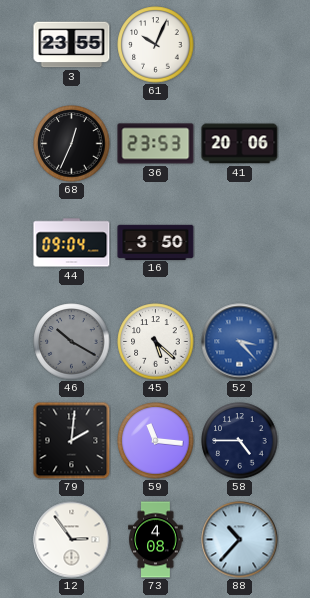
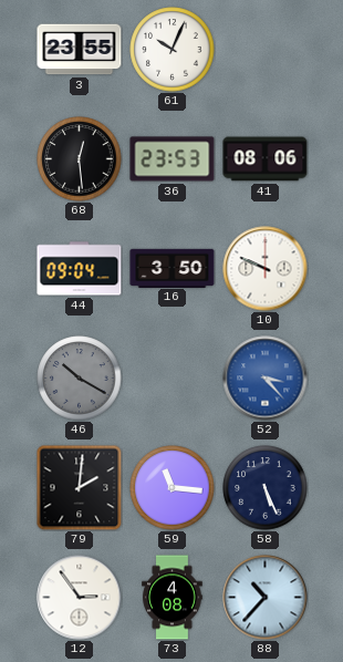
68: 12:34 -> 12:29
41: 20:06 -> 08:06
10: none -> 9:49
45: 5:22 -> none
58: 4:45 -> 5:26
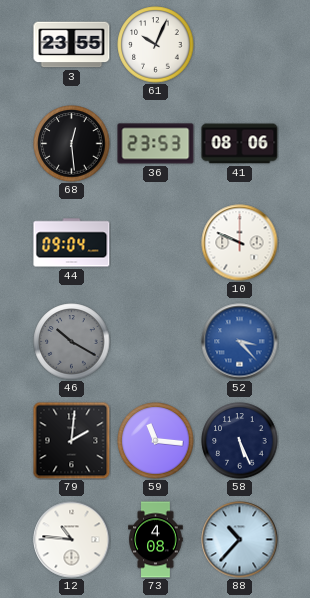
16: 3:50 -> none
12: 2:54 -> 10:46
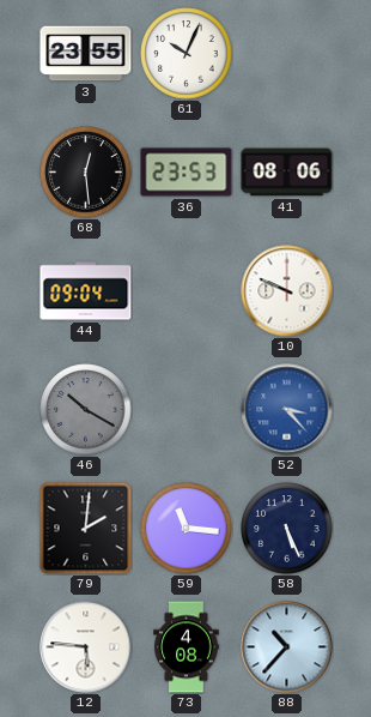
12: 10:46 -> 5:46
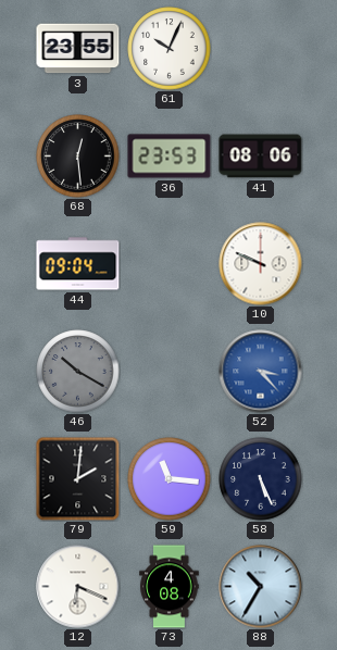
12: 5:46 -> 6:19
88: 10:37 -> 10:35
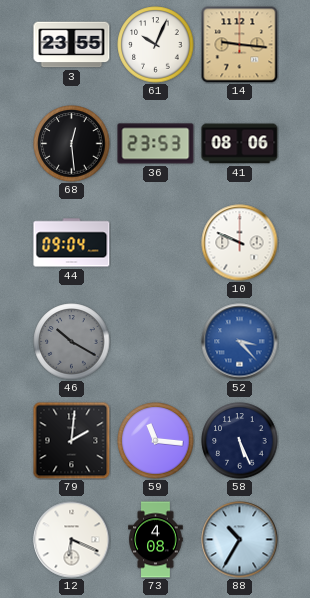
14: none -> 9:16
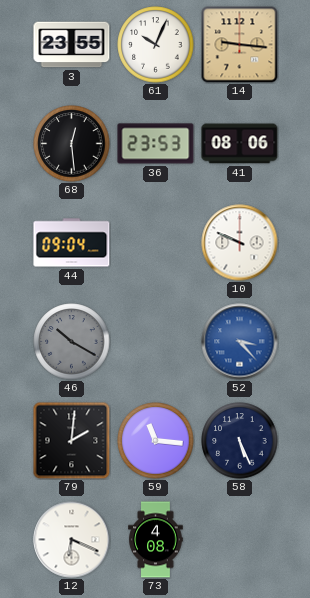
88: 10:35 -> none
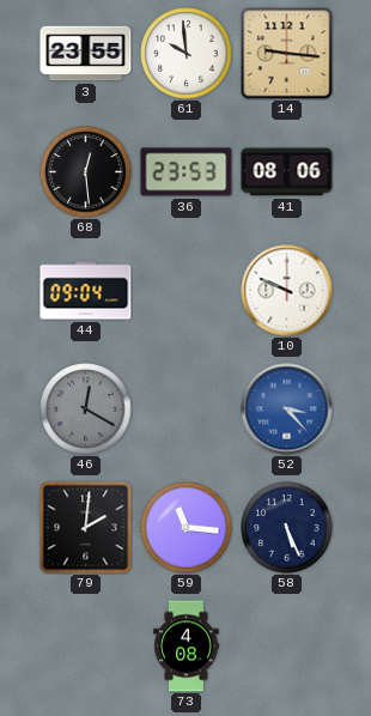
61: 10:04 -> 9:59
46: 10:20 -> 12:20
12: 6:19 -> none
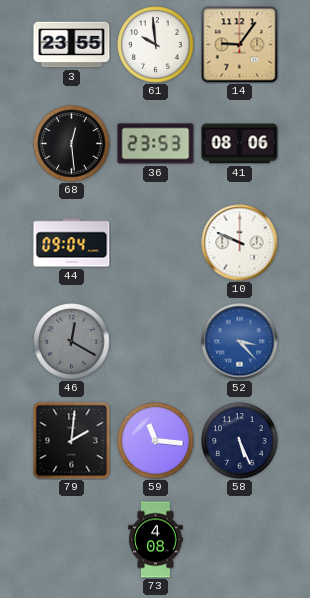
14: 9:16 -> 9:06
